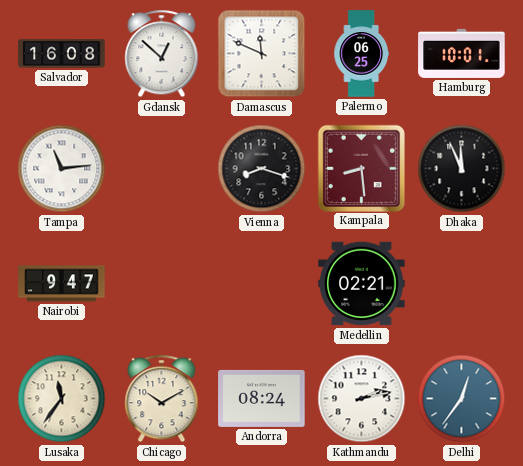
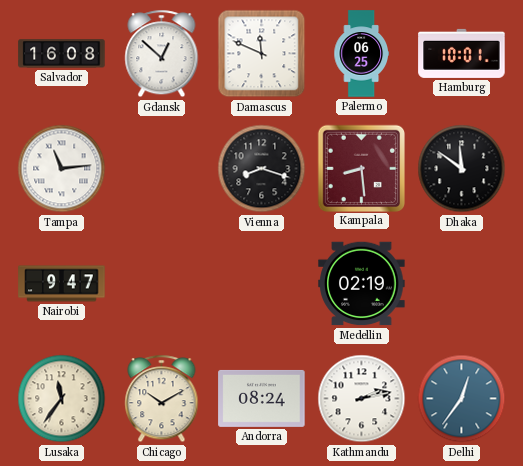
Dhaka: 11:56 -> 11:51
Medellin: 02:21 -> 02:19
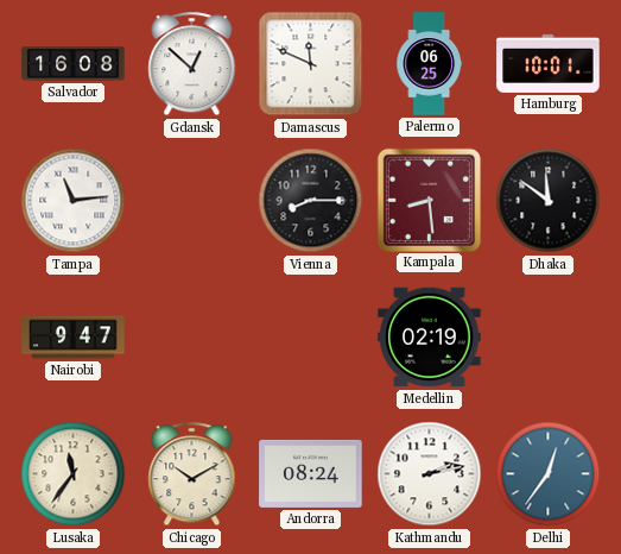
Vienna: 8:18 -> 8:15
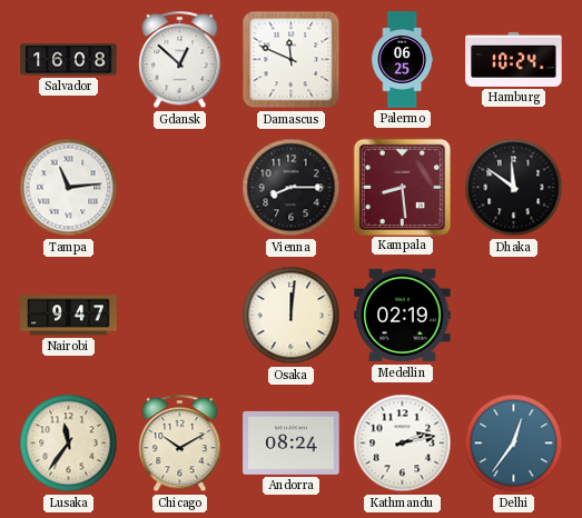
Hamburg: 10:01 -> 10:24
Osaka: none -> 12:01
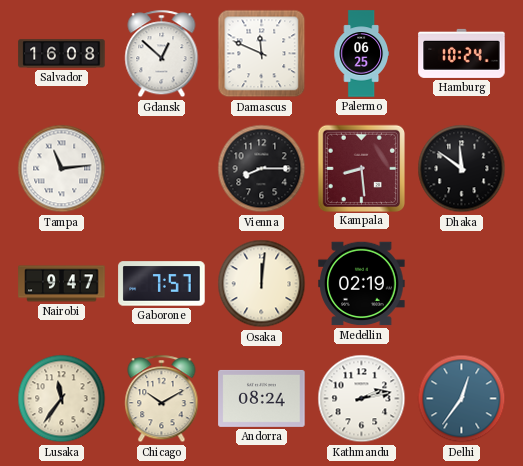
Gaborone: none -> 7:57
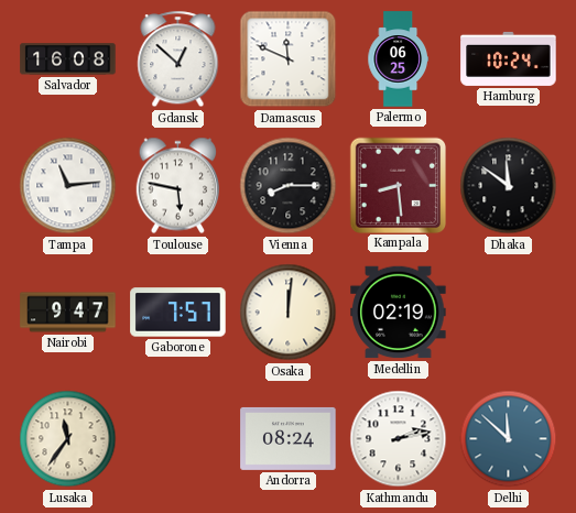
Toulouse: none -> 5:47
Chicago: 10:10 -> none
Delhi: 12:36 -> 11:52
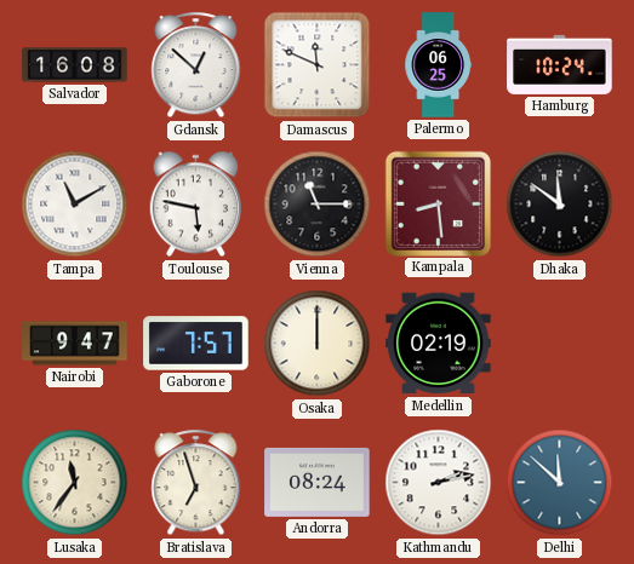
Tampa: 11:14 -> 11:10
Vienna: 8:15 -> 11:15
Osaka: 12:01 -> 12:00
Bratislava: none -> 6:57
